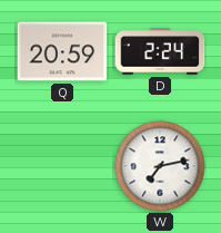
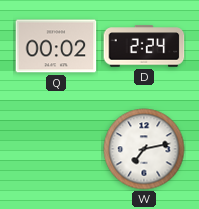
Q: 20:59 -> 00:02
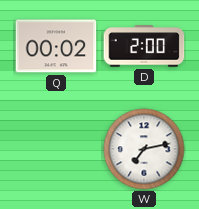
D: 2:24 -> 2:00
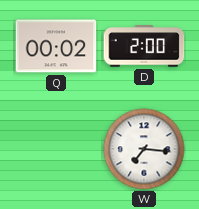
W: 7:13 -> 7:16
